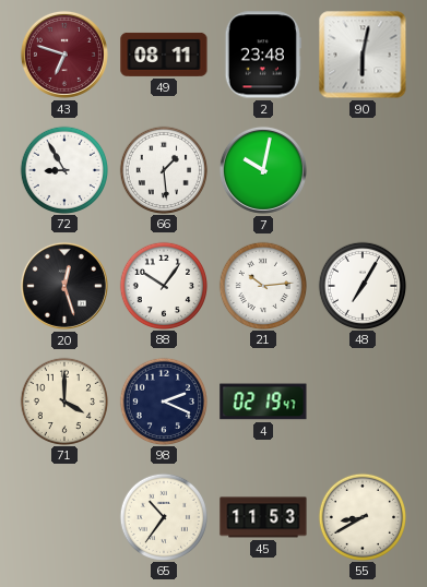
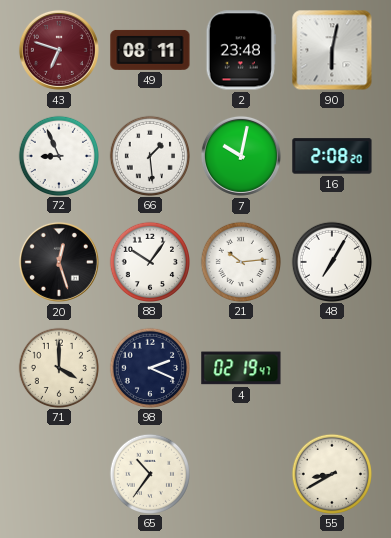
72: 8:55 -> 8:56
16: none -> 2:08
45: 11:53 -> none
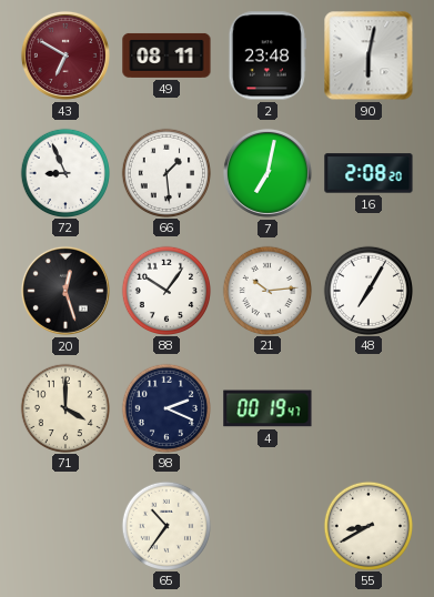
43: 6:48 -> 6:50
7: 10:02 -> 7:02
4: 02:19 -> 00:19
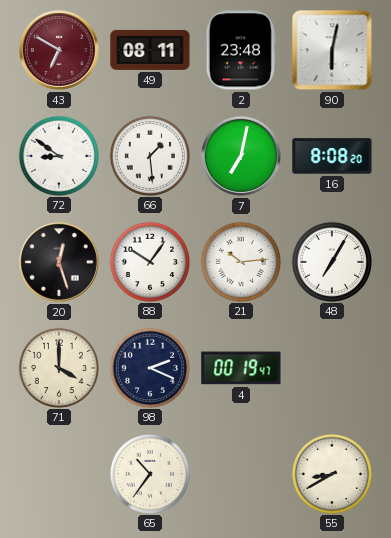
72: 8:56 -> 8:51
16: 2:08 -> 8:08
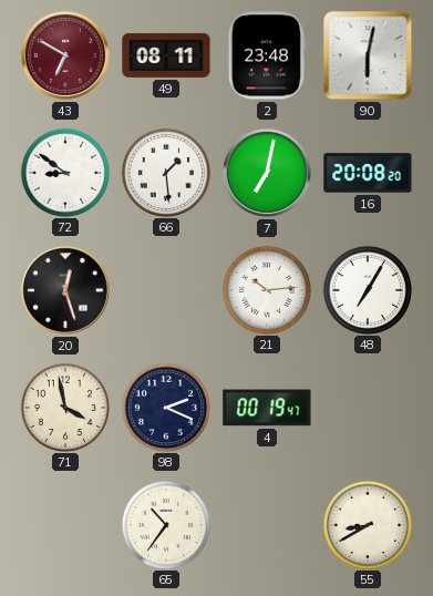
16: 8:08 -> 20:08
88: 10:06 -> none
71: 4:00 -> 3:58
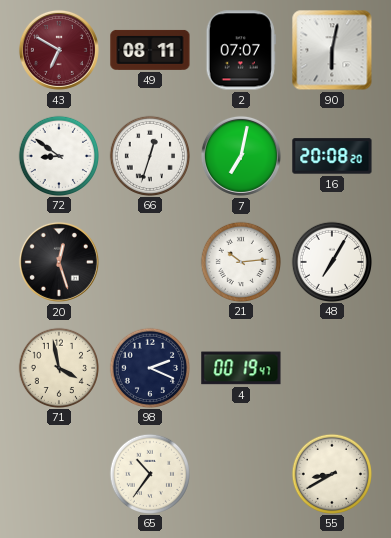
2: 23:48 -> 07:07
66: 1:29 -> 12:33
